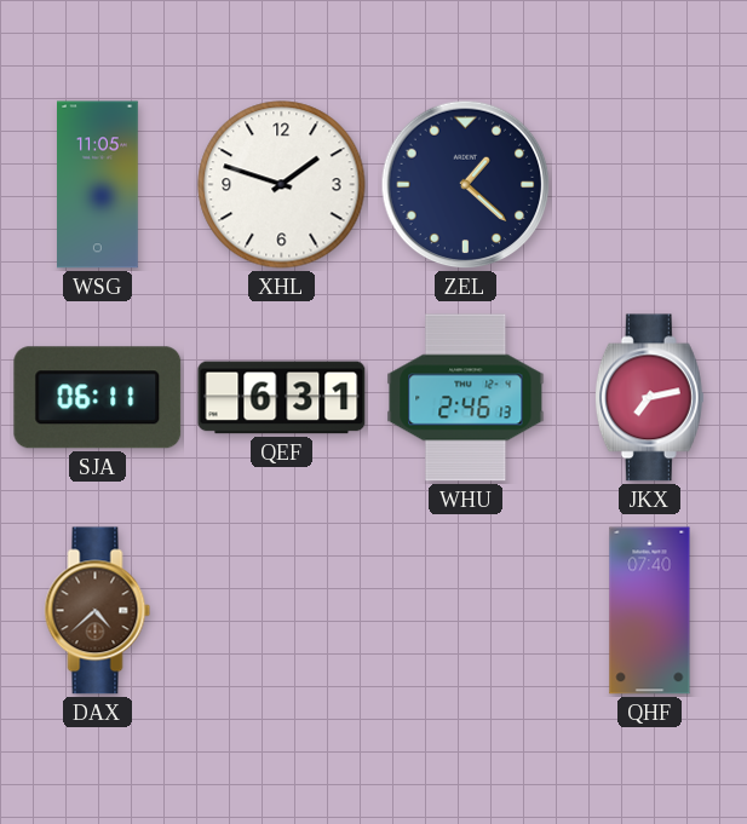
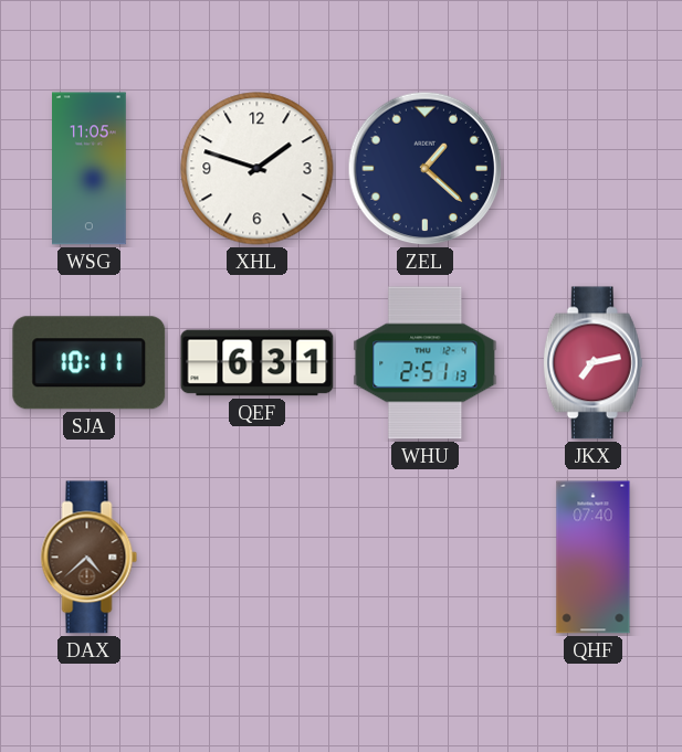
SJA: 06:11 -> 10:11
WHU: 2:46 -> 2:51
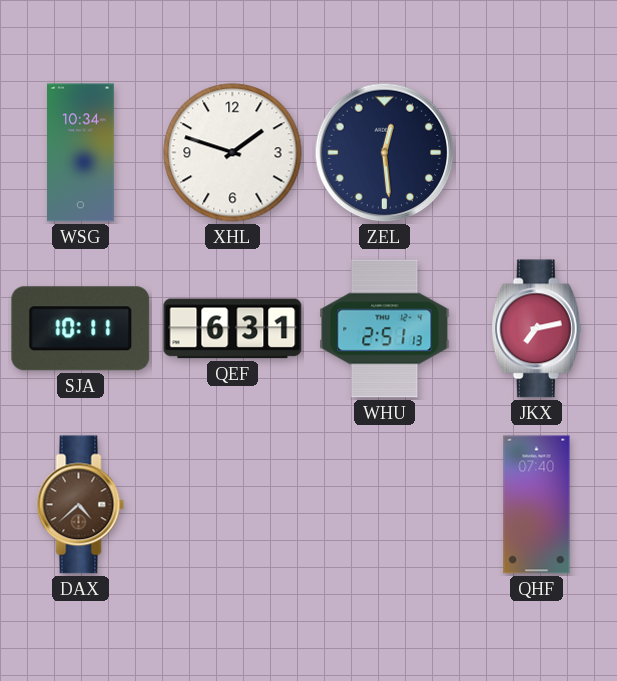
WSG: 11:05 -> 10:34
ZEL: 1:22 -> 12:29
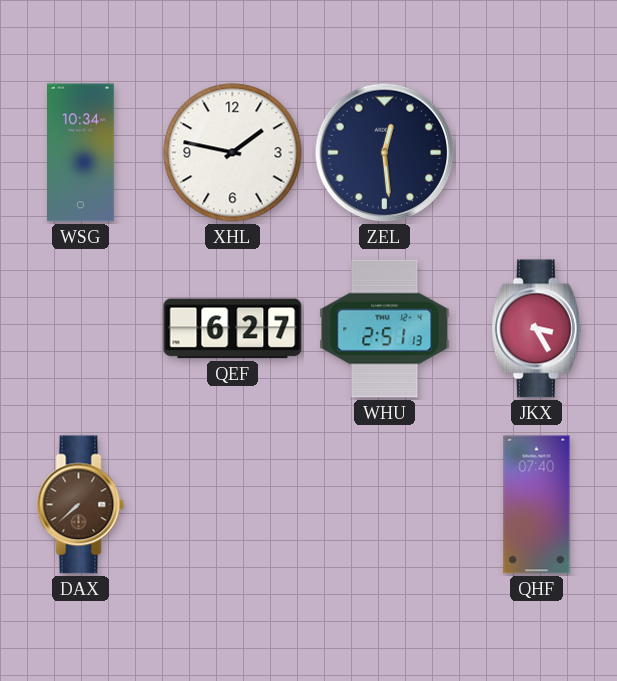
XHL: 1:48 -> 1:47
SJA: 10:11 -> none
QEF: 6:31 -> 6:27
JKX: 7:13 -> 3:25
DAX: 4:38 -> 7:38
